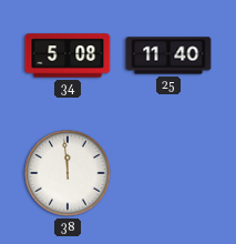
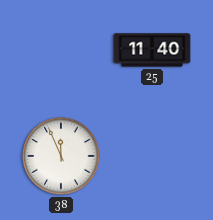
34: 5:08 -> none
38: 11:59 -> 11:56
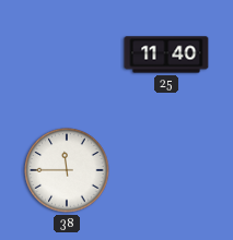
38: 11:56 -> 11:45
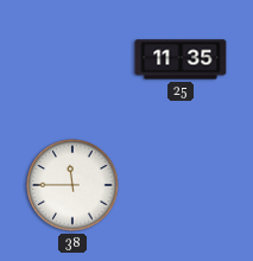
25: 11:40 -> 11:35
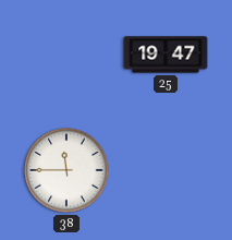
25: 11:35 -> 19:47
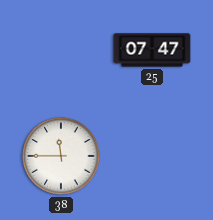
25: 19:47 -> 07:47
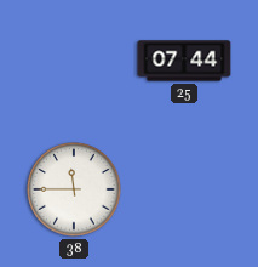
25: 07:47 -> 07:44
